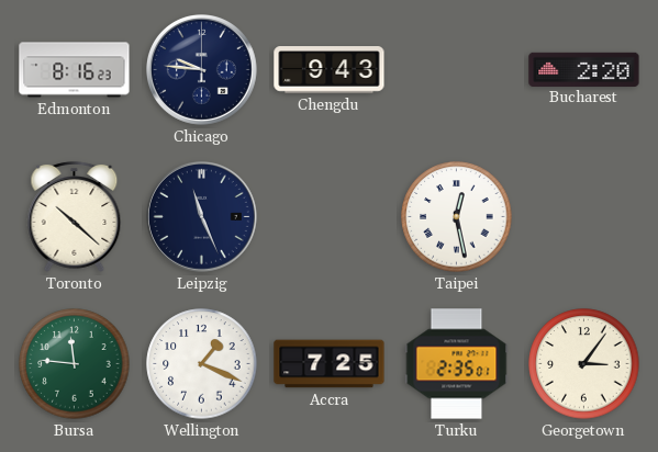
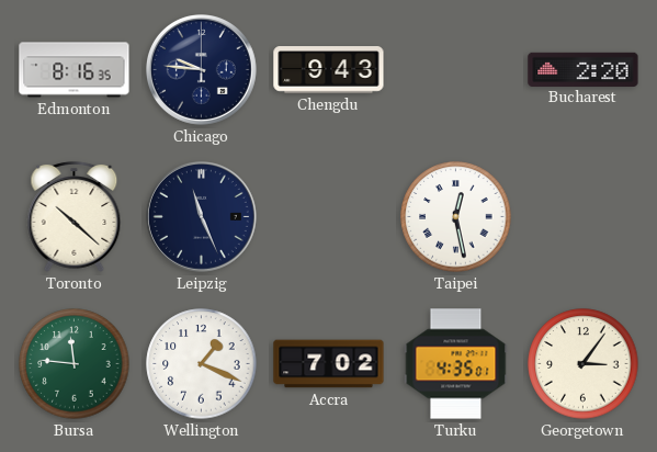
Edmonton: 8:16:23 -> 8:16:35
Accra: 7:25 -> 7:02
Turku: 2:35 -> 4:35
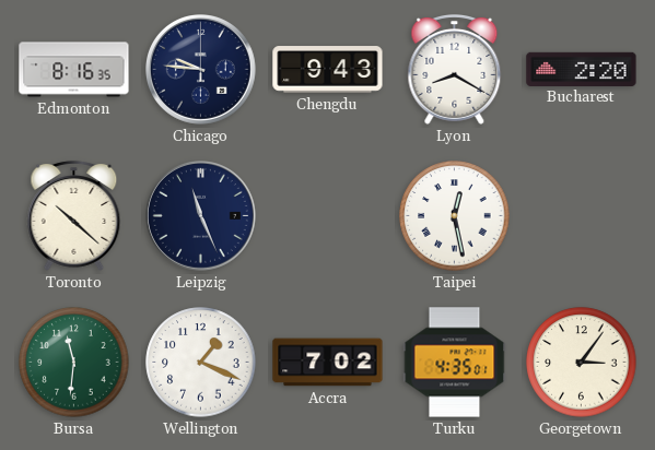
Lyon: none -> 8:20
Bursa: 11:46 -> 11:31
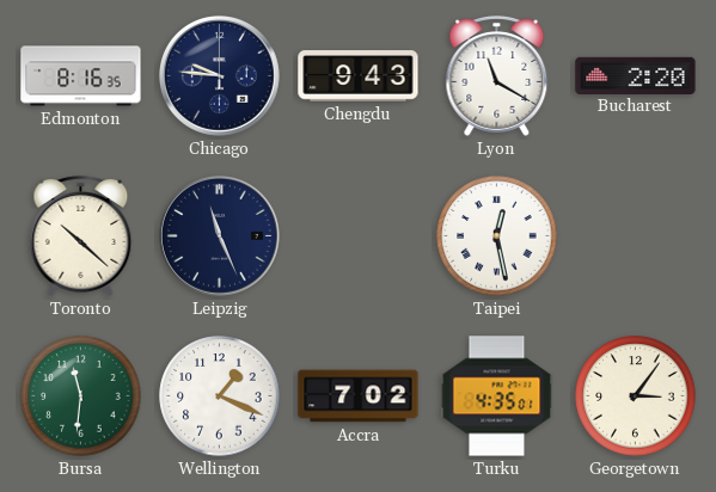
Lyon: 8:20 -> 11:20
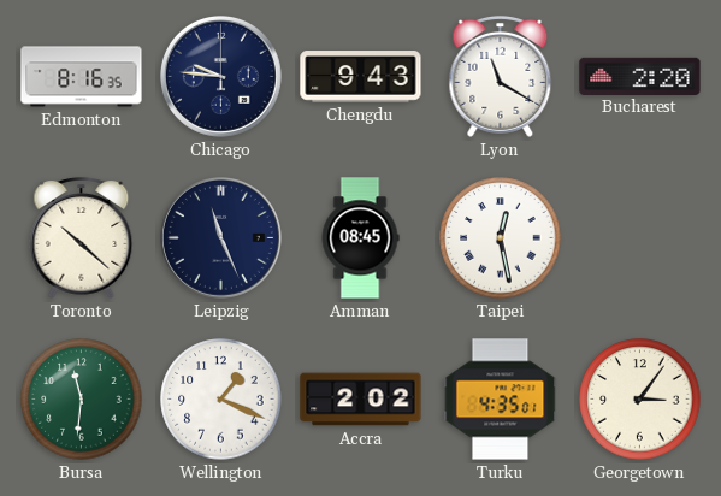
Amman: none -> 08:45
Accra: 7:02 -> 2:02
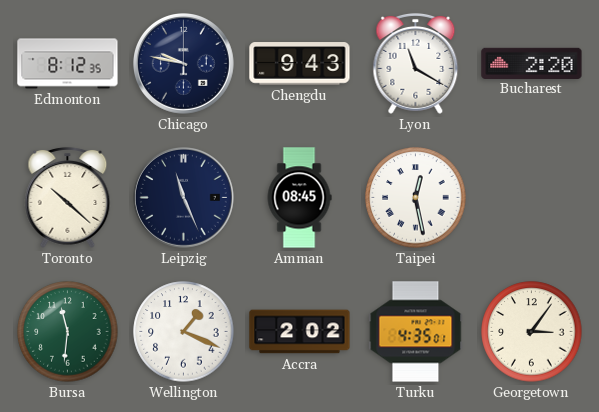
Edmonton: 8:16 -> 8:12
Chicago: 9:46 -> 9:47
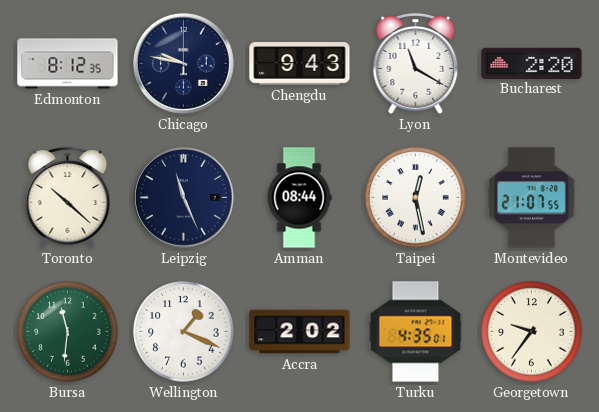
Amman: 08:45 -> 08:44
Montevideo: none -> 21:07
Georgetown: 3:06 -> 9:36
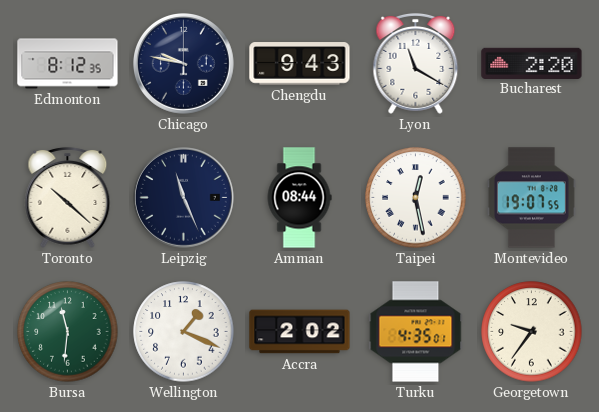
Montevideo: 21:07 -> 19:07
